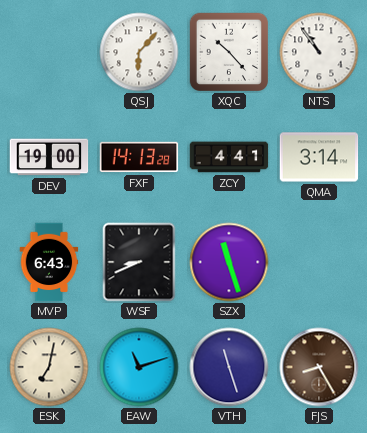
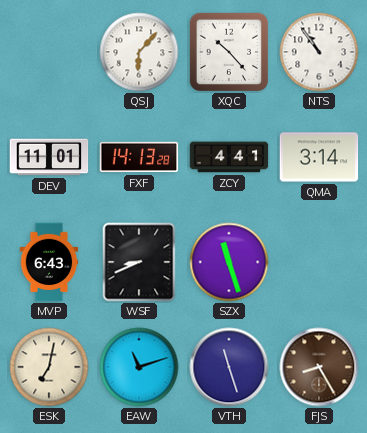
DEV: 19:00 -> 11:01
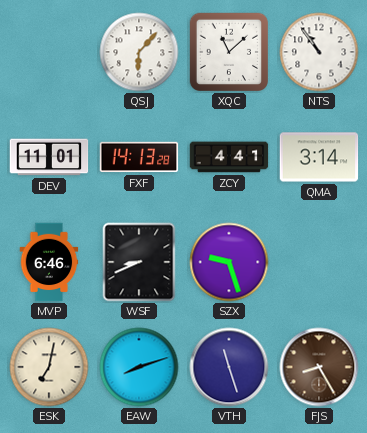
XQC: 10:23 -> 11:08
MVP: 6:43 -> 6:46
SZX: 11:27 -> 9:27
EAW: 11:12 -> 8:12
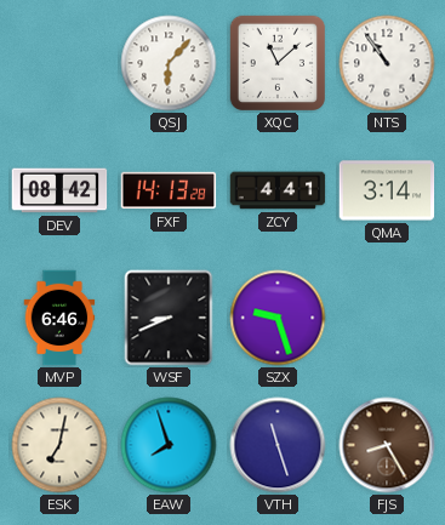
DEV: 11:01 -> 08:42
EAW: 8:12 -> 7:57
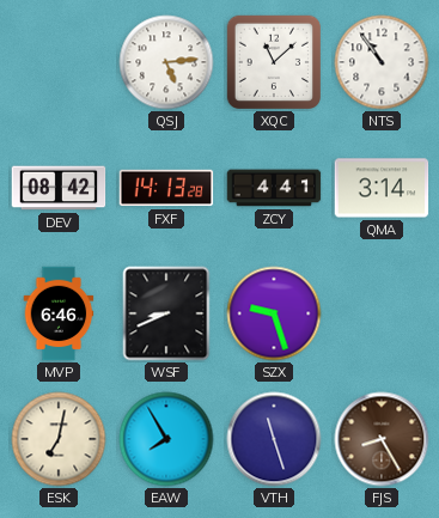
QSJ: 6:07 -> 5:14
EAW: 7:57 -> 7:55
